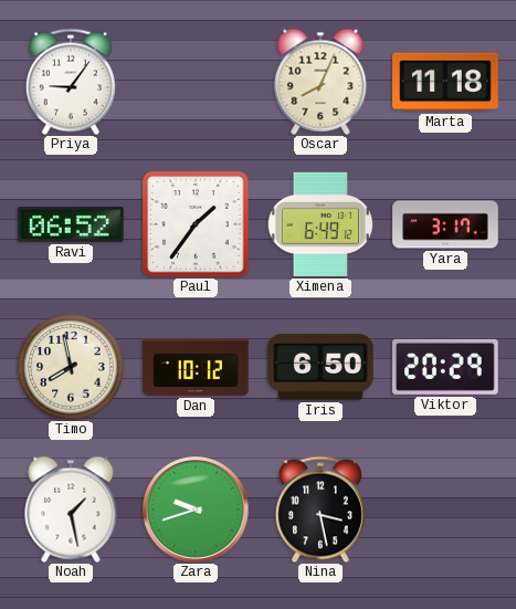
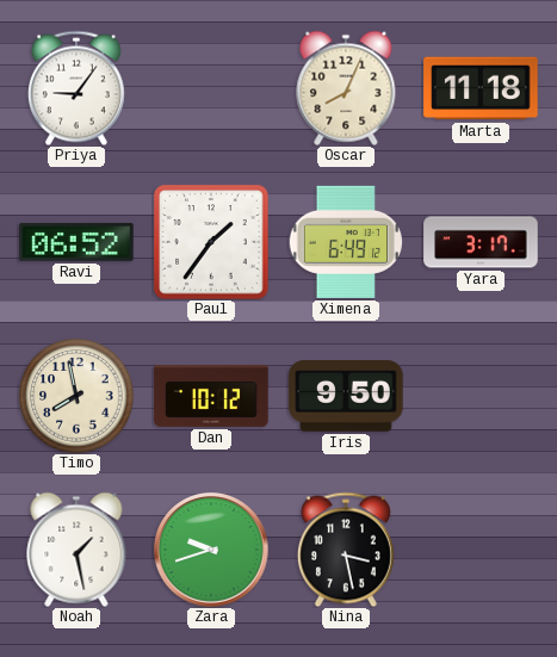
Iris: 6:50 -> 9:50
Viktor: 20:29 -> none
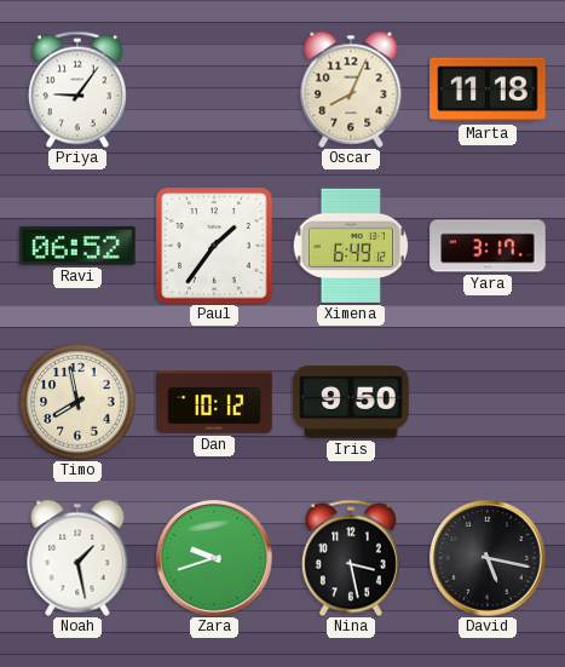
David: none -> 5:17
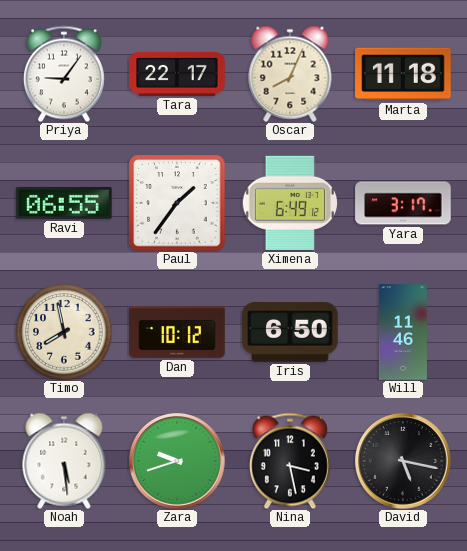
Tara: none -> 22:17
Ravi: 06:52 -> 06:55
Iris: 9:50 -> 6:50
Will: none -> 11:46
Noah: 1:28 -> 5:29
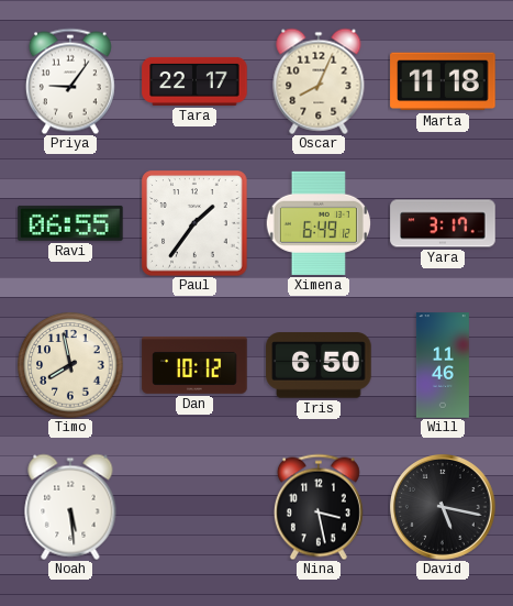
Zara: 9:42 -> none
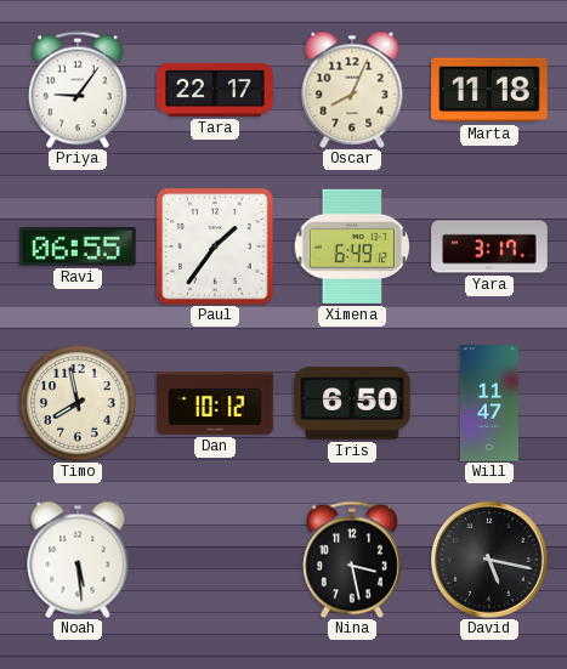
Will: 11:46 -> 11:47
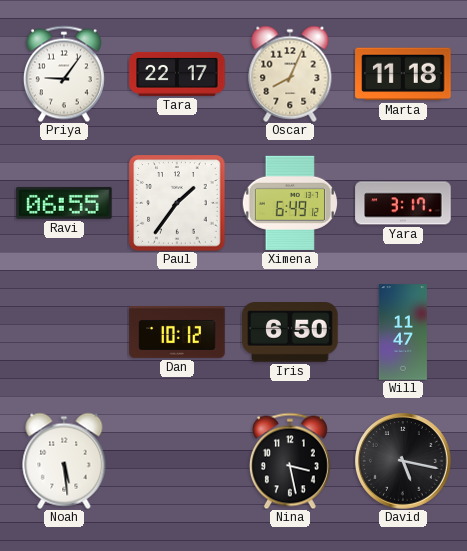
Timo: 7:58 -> none
